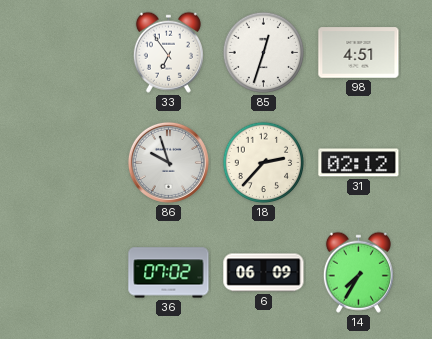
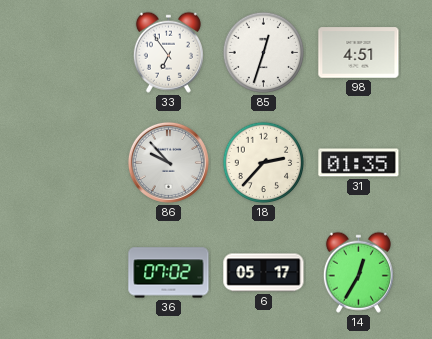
86: 9:57 -> 9:53
31: 02:12 -> 01:35
6: 06:09 -> 05:17
14: 7:35 -> 12:35
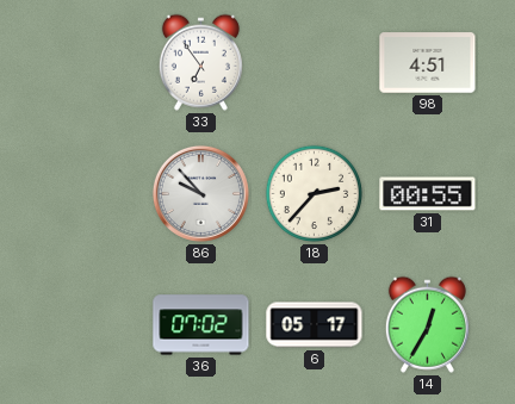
85: 12:33 -> none
31: 01:35 -> 00:55
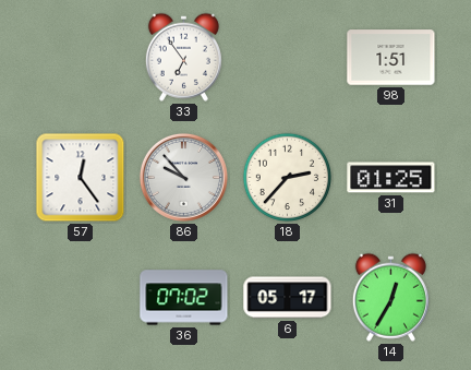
98: 4:51 -> 1:51
57: none -> 12:24
31: 00:55 -> 01:25
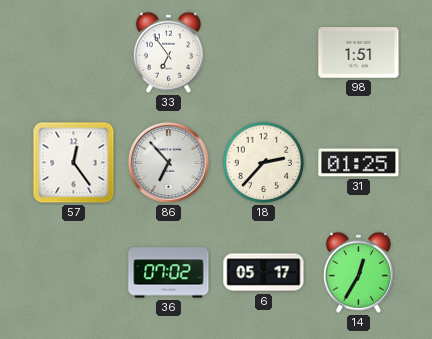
86: 9:53 -> 6:53
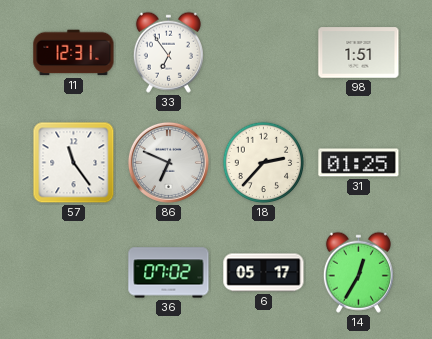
11: none -> 12:31
57: 12:24 -> 11:24
86: 6:53 -> 6:49
